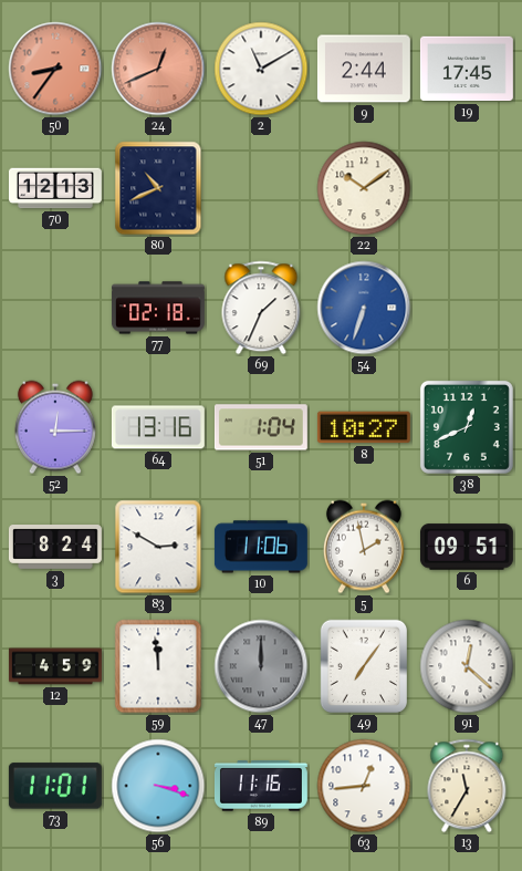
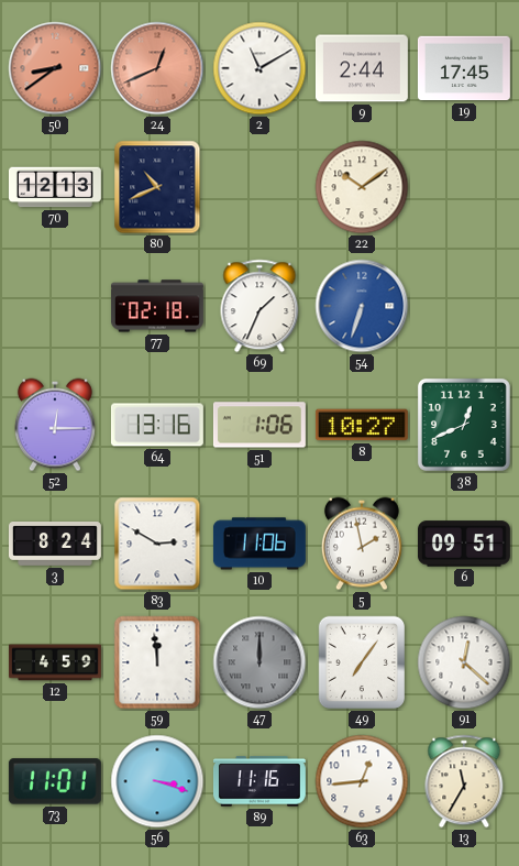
50: 8:36 -> 8:39
51: 1:04 -> 1:06
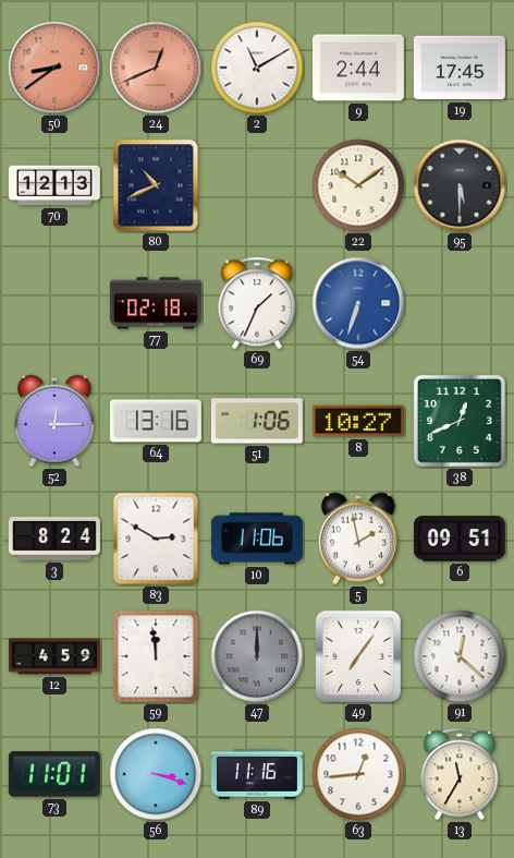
95: none -> 5:30
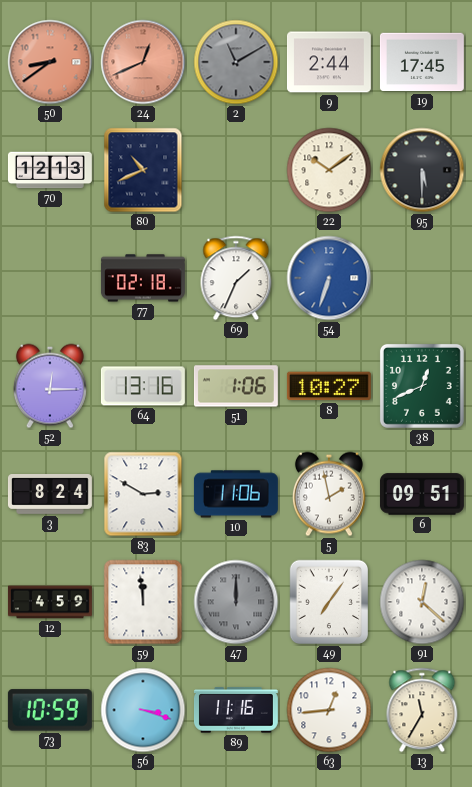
2 dial: white -> grey
73: 11:01 -> 10:59
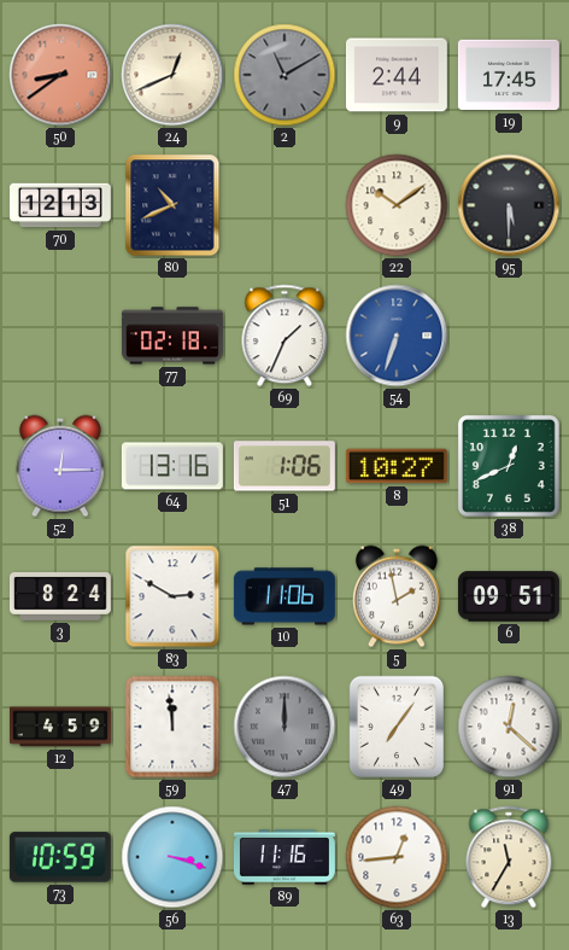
24 dial: salmon -> cream
